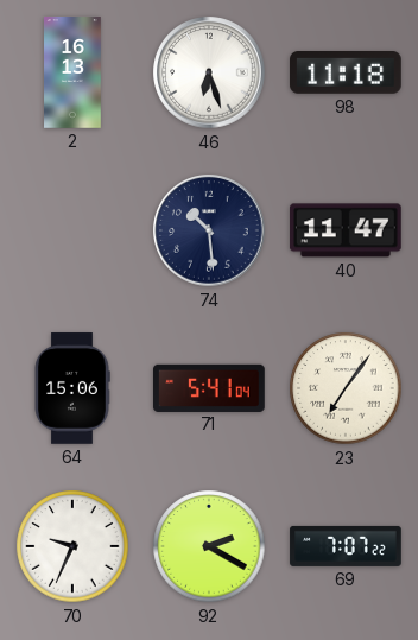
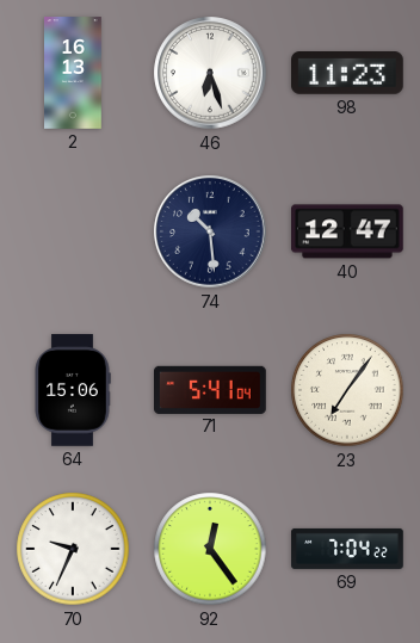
98: 11:18 -> 11:23
40: 11:47 -> 12:47
92: 2:20 -> 12:24
69: 7:07 -> 7:04
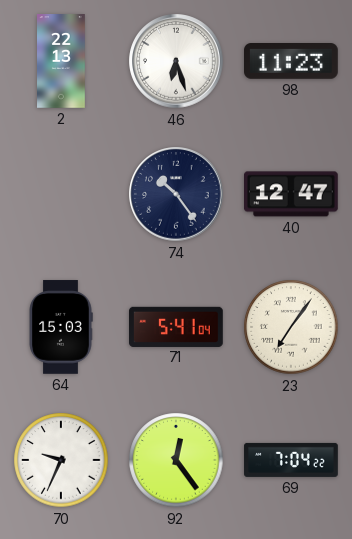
2: 16:13 -> 22:13
74: 10:29 -> 10:24
64: 15:06 -> 15:03
